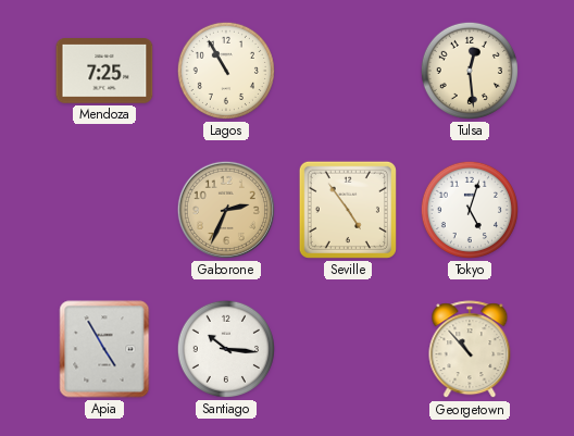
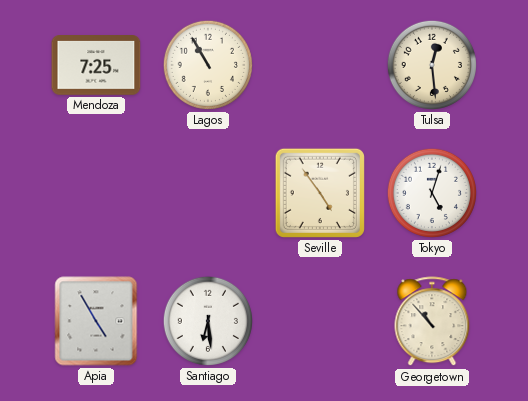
Gaborone: 2:34 -> none
Santiago: 10:16 -> 6:29
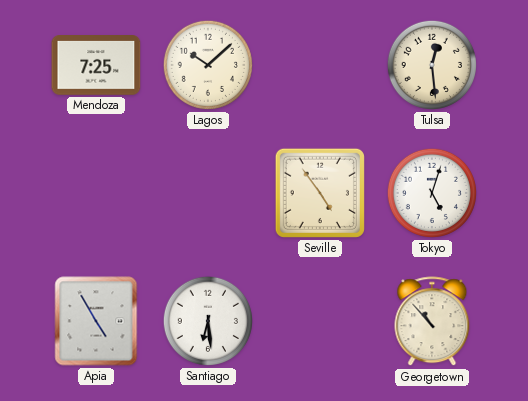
Lagos: 10:55 -> 10:08
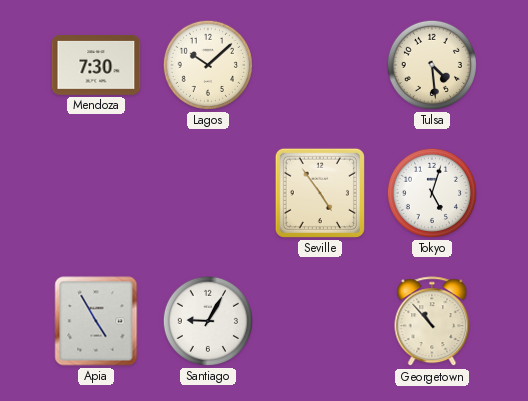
Mendoza: 7:25 -> 7:30
Tulsa: 12:29 -> 4:29
Santiago: 6:29 -> 9:05
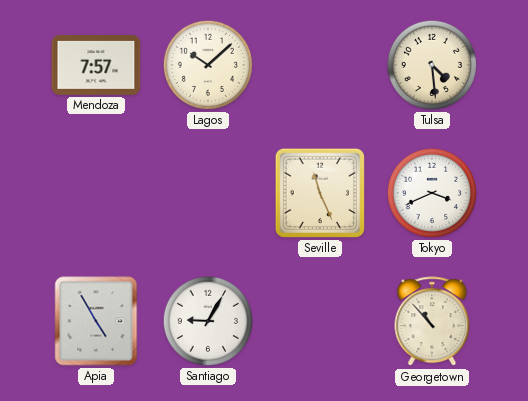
Mendoza: 7:30 -> 7:57
Seville: 4:54 -> 11:26
Tokyo: 5:03 -> 3:41
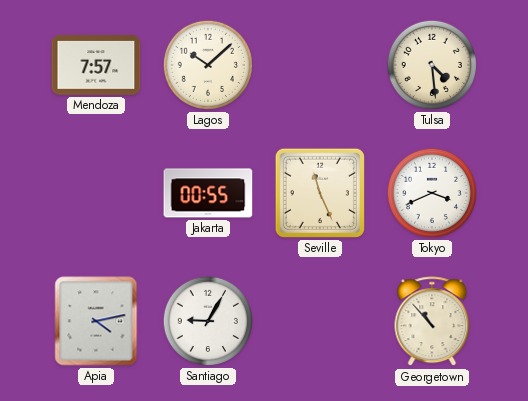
Jakarta: none -> 00:55
Apia: 4:55 -> 4:13
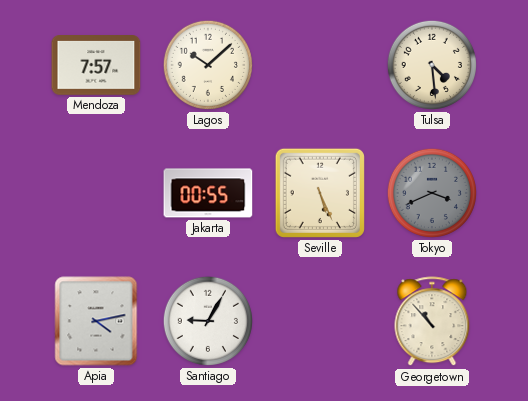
Seville: 11:26 -> 5:26
Tokyo dial: white -> grey
